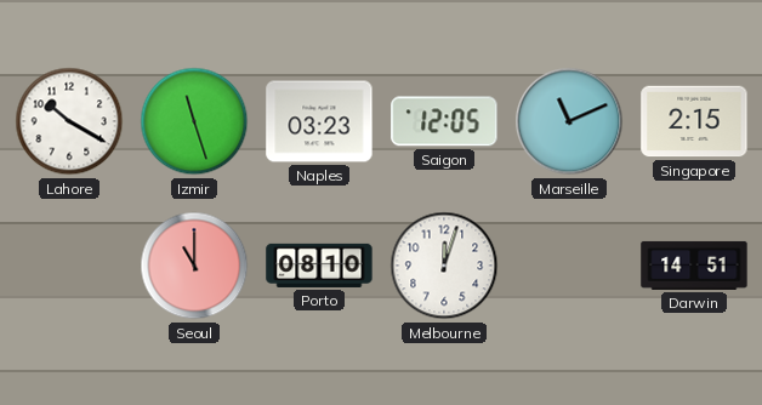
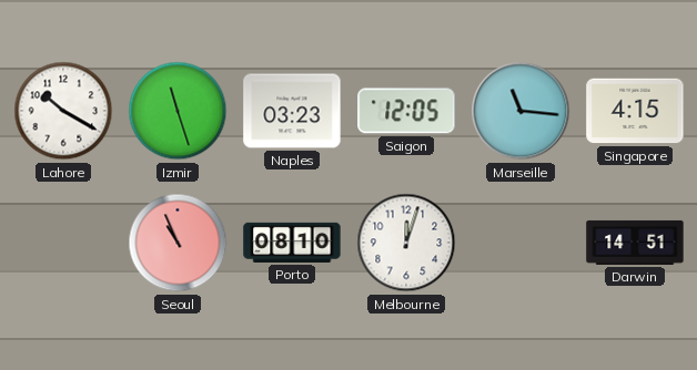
Marseille: 11:11 -> 11:16
Singapore: 2:15 -> 4:15
Seoul: 11:00 -> 10:56
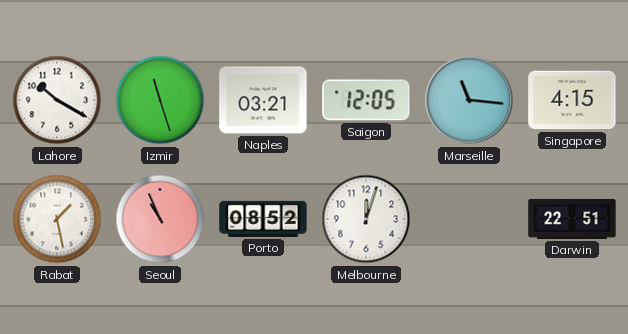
Naples: 03:23 -> 03:21
Rabat: none -> 1:28
Porto: 08:10 -> 08:52
Darwin: 14:51 -> 22:51
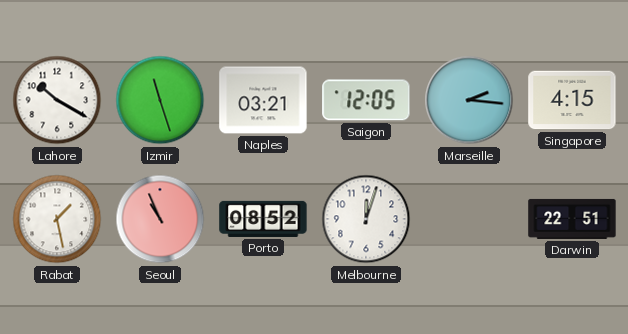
Marseille: 11:16 -> 2:16
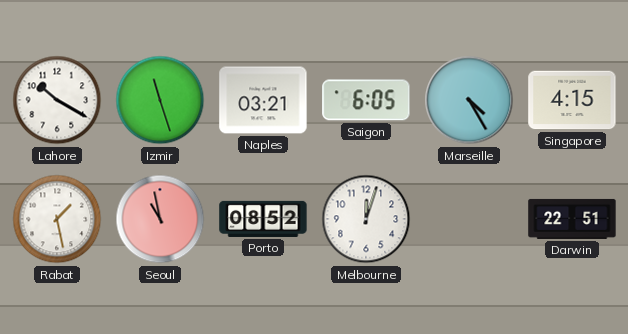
Saigon: 12:05 -> 6:05
Marseille: 2:16 -> 4:25
Seoul: 10:56 -> 10:58
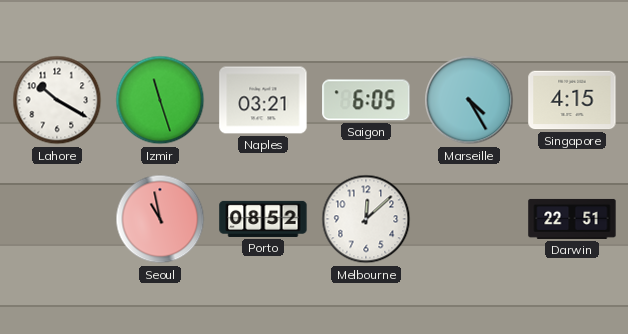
Rabat: 1:28 -> none
Melbourne: 12:03 -> 12:08
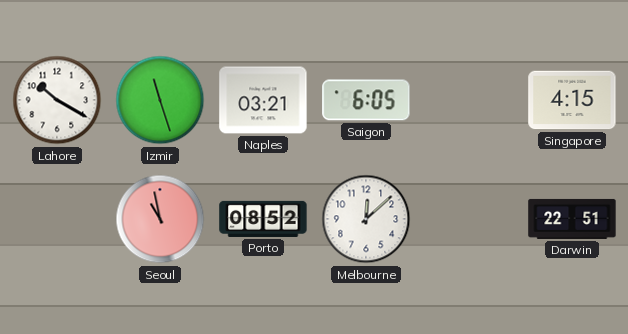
Marseille: 4:25 -> none
